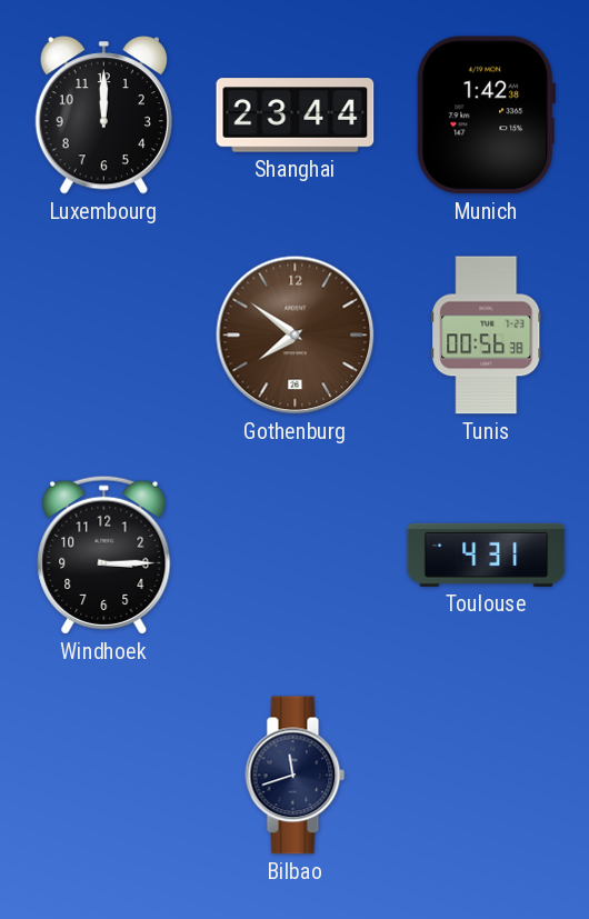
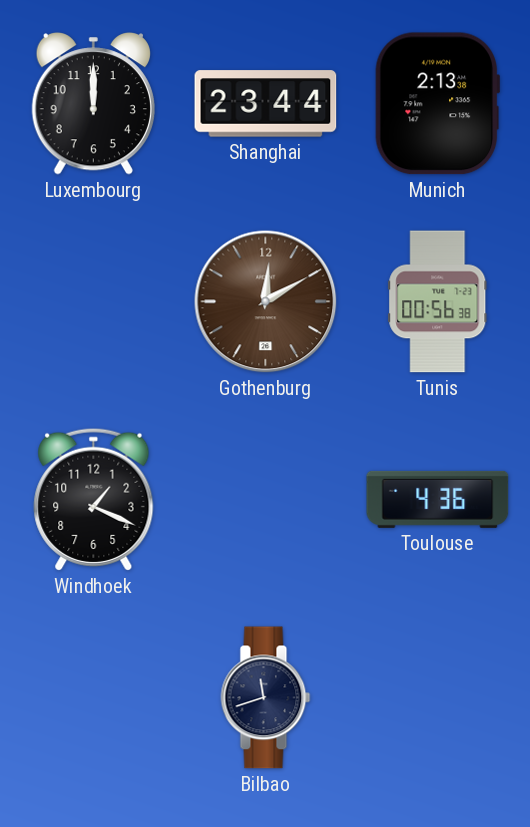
Munich: 1:42 -> 2:13
Gothenburg: 7:51 -> 12:10
Windhoek: 3:15 -> 1:19
Toulouse: 4:31 -> 4:36
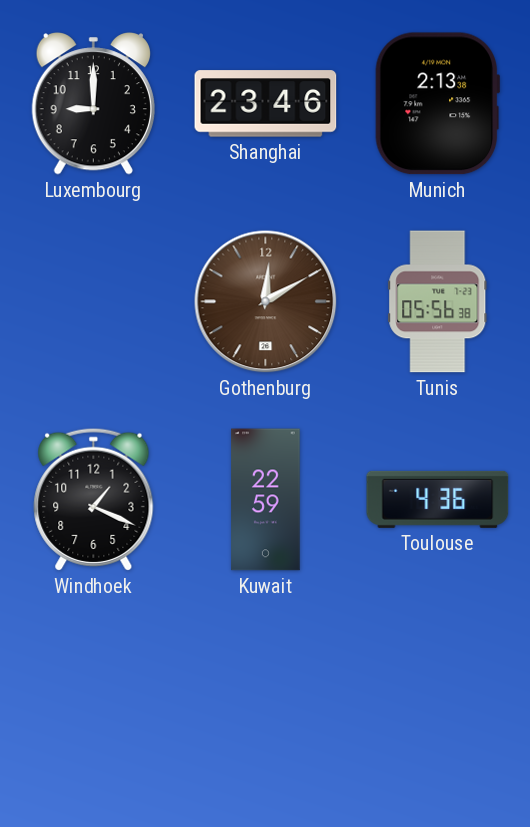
Luxembourg: 12:00 -> 9:00
Shanghai: 23:44 -> 23:46
Tunis: 00:56 -> 05:56
Kuwait: none -> 22:59
Bilbao: 11:42 -> none
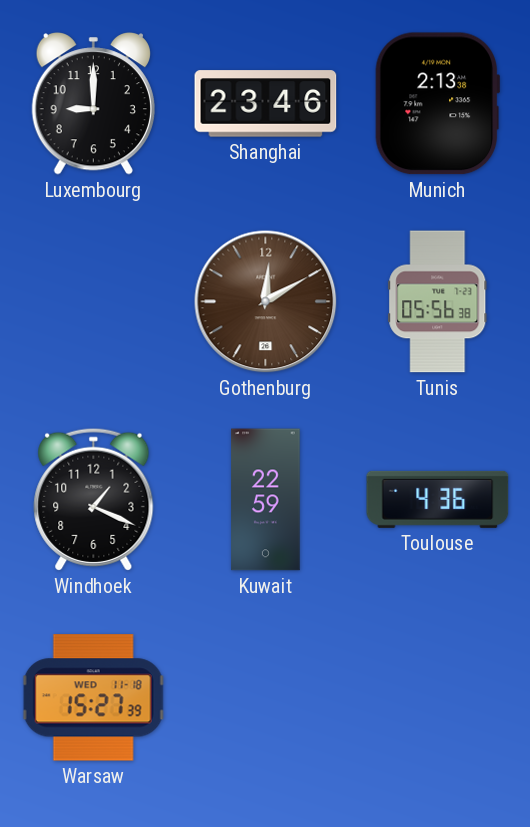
Warsaw: none -> 15:27
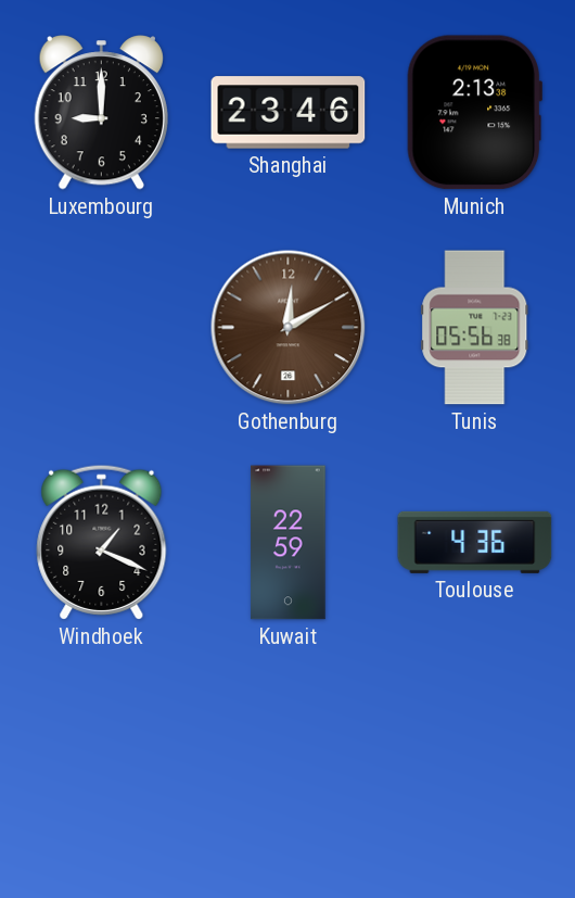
Warsaw: 15:27 -> none
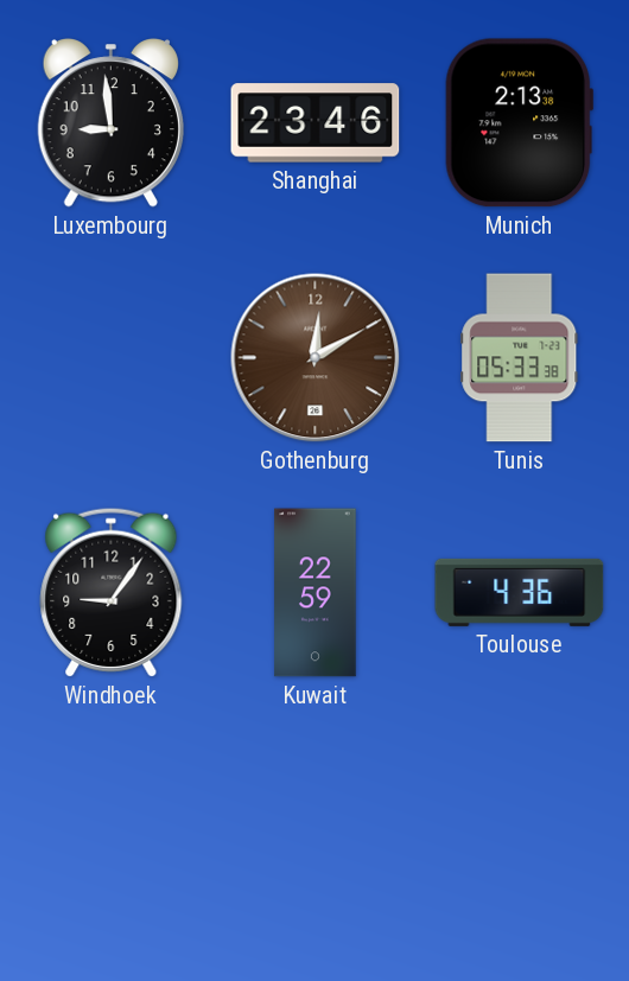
Luxembourg: 9:00 -> 8:59
Tunis: 05:56 -> 05:33
Windhoek: 1:19 -> 9:06
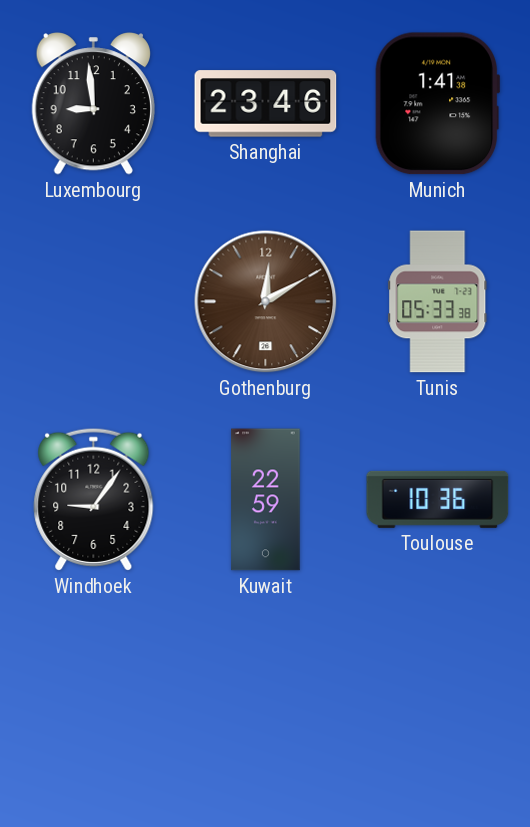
Munich: 2:13 -> 1:41
Toulouse: 4:36 -> 10:36
